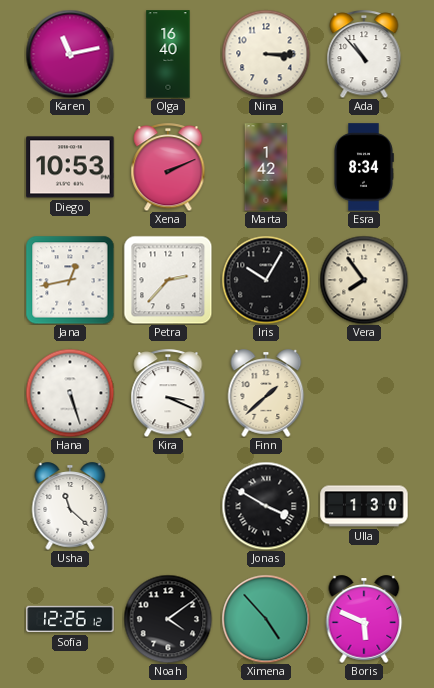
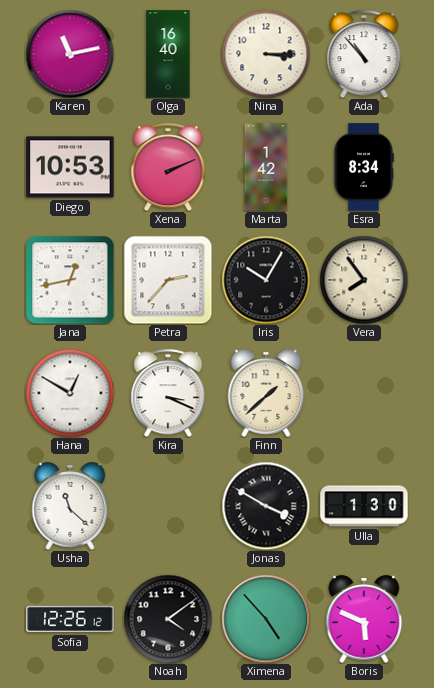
Hana: 5:27 -> 12:50
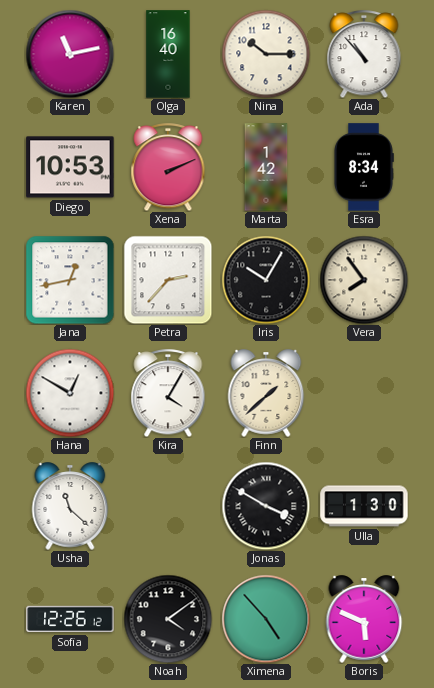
Nina: 3:15 -> 10:15
Kira: 3:19 -> 4:05
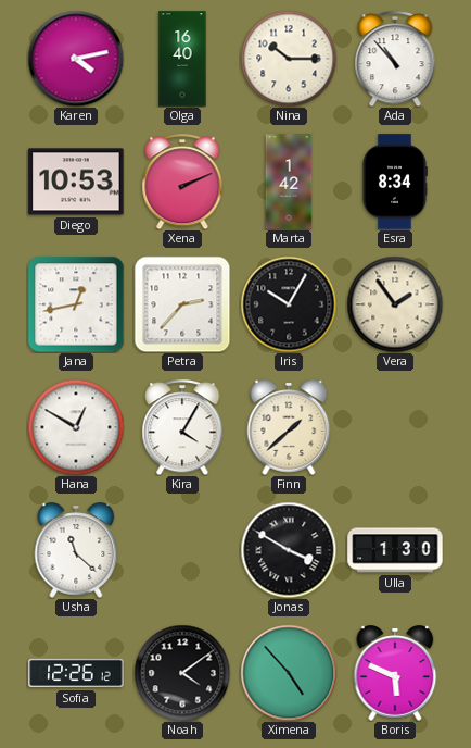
Karen: 11:13 -> 4:13
Vera: 7:54 -> 1:54
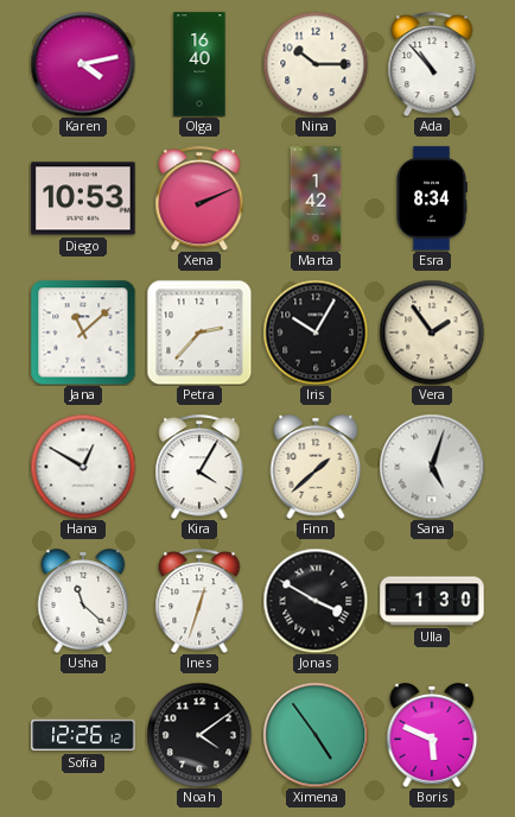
Jana: 12:43 -> 11:08
Sana: none -> 5:03
Ines: none -> 12:33
Ximena: 4:53 -> 4:54
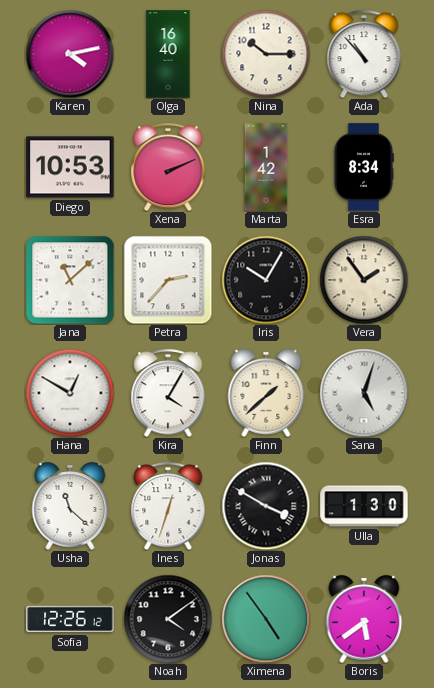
Boris: 5:49 -> 5:39
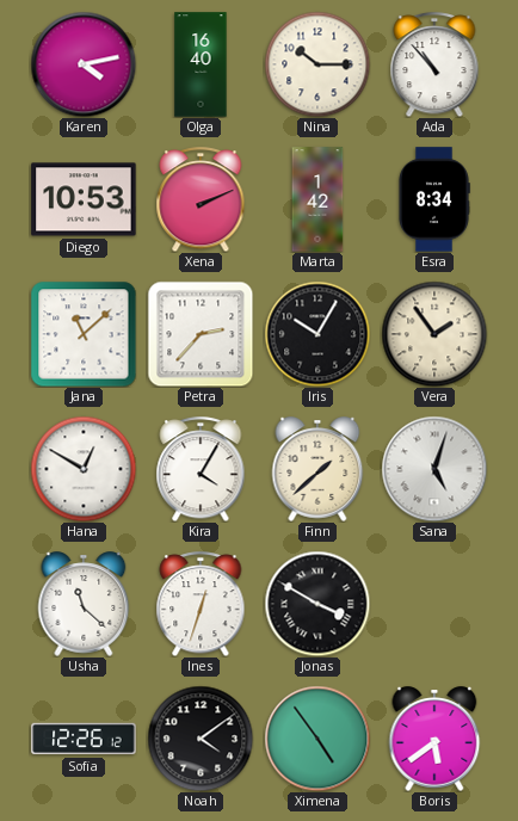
Ulla: 1:30 -> none
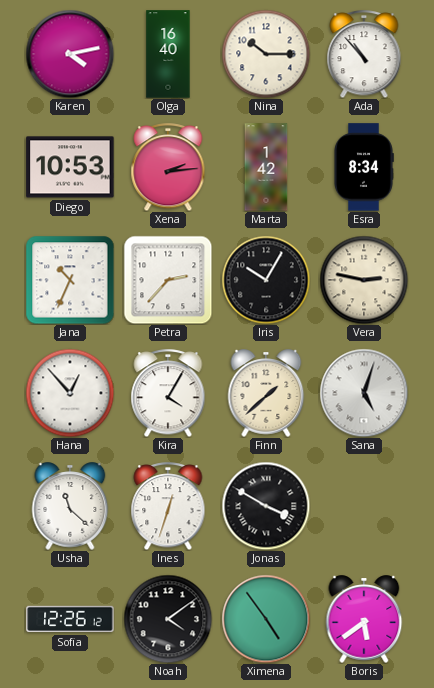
Xena: 2:11 -> 2:14
Jana: 11:08 -> 10:34
Vera: 1:54 -> 2:47
Hana: 12:50 -> 12:53
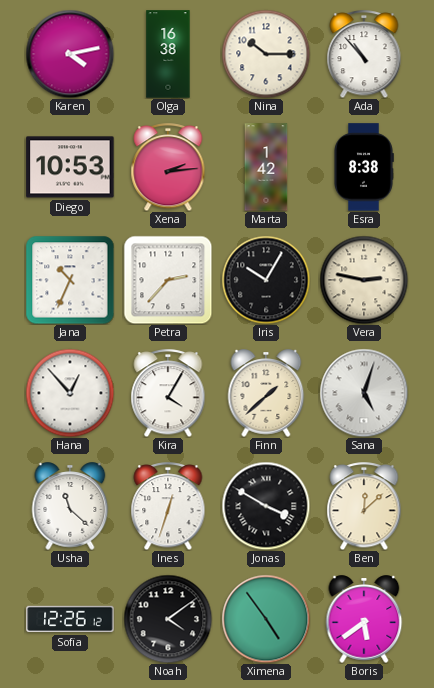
Olga: 16:40 -> 16:38
Esra: 8:34 -> 8:38
Ben: none -> 12:08
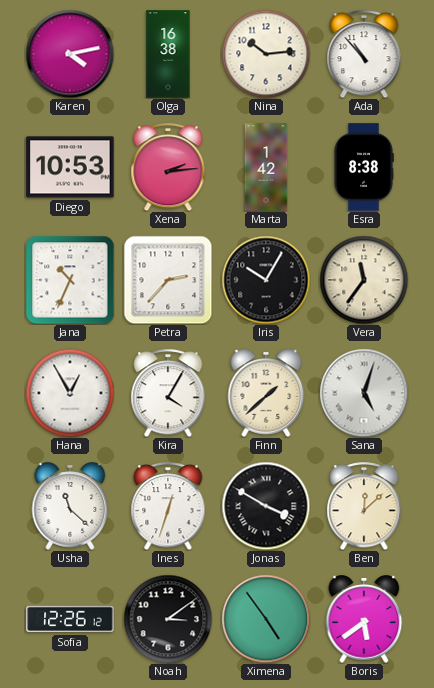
Nina: 10:15 -> 10:14
Vera: 2:47 -> 11:36
Hana: 12:53 -> 12:55
Noah: 4:09 -> 3:09
